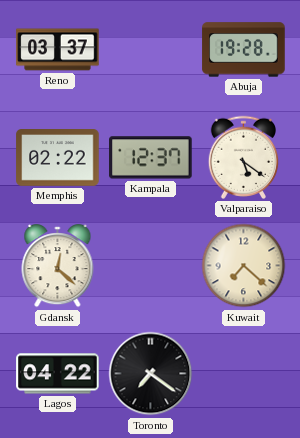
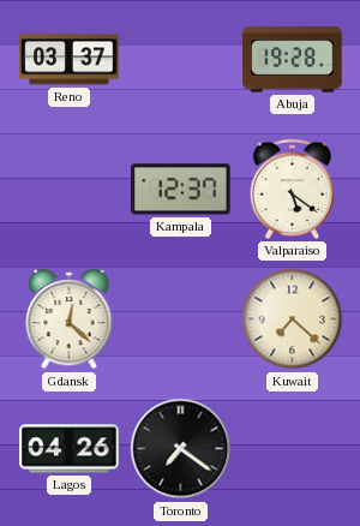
Memphis: 02:22 -> none
Lagos: 04:22 -> 04:26
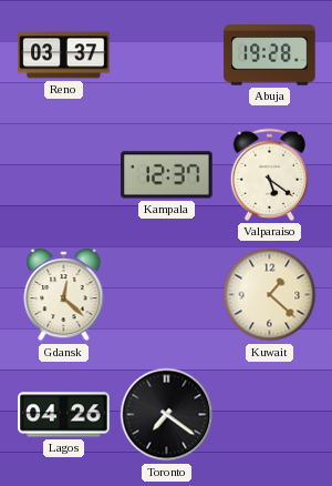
Kuwait: 7:22 -> 1:22
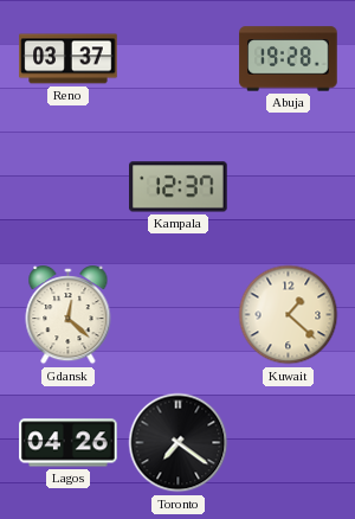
Valparaiso: 5:21 -> none
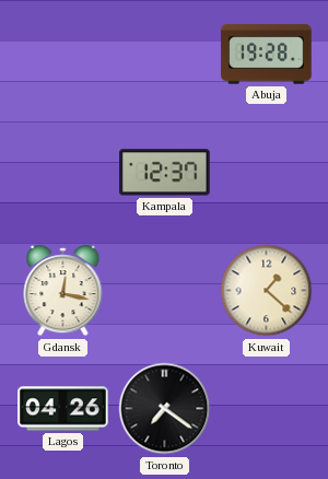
Reno: 03:37 -> none
Gdansk: 12:22 -> 12:17
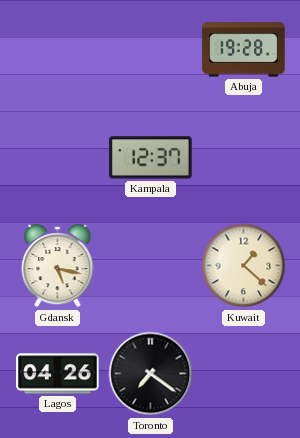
Gdansk: 12:17 -> 5:17
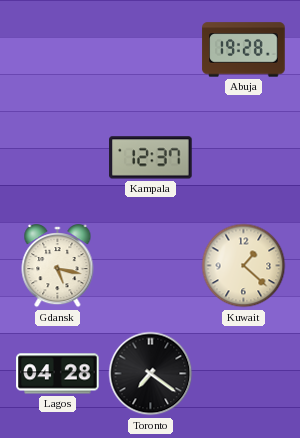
Lagos: 04:26 -> 04:28
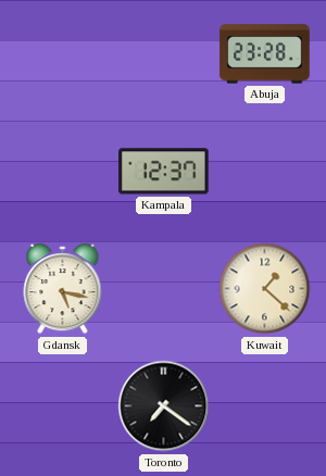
Abuja: 19:28 -> 23:28
Lagos: 04:28 -> none
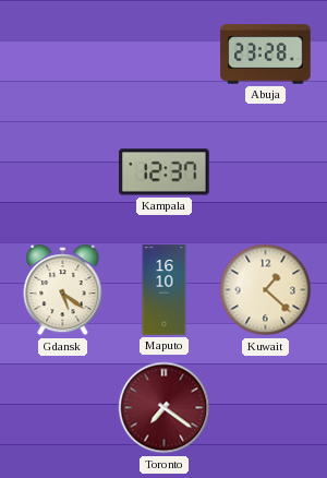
Gdansk: 5:17 -> 5:21
Maputo: none -> 16:10
Toronto dial: black -> burgundy
